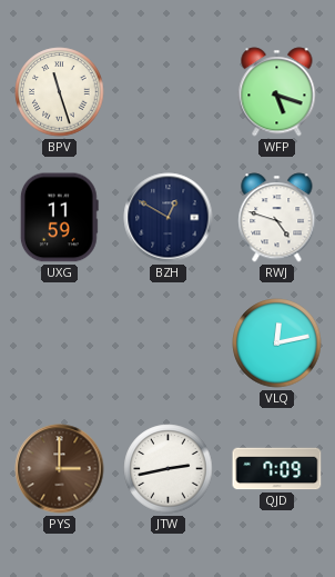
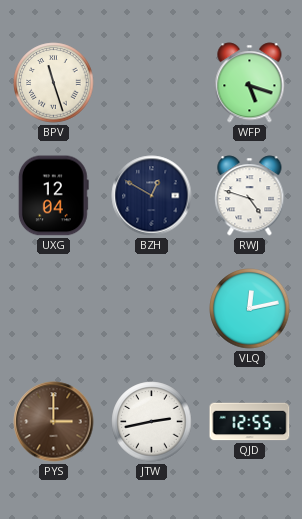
UXG: 11:59 -> 12:04
QJD: 7:09 -> 12:55
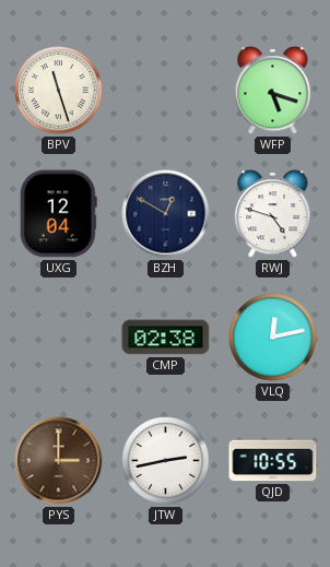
CMP: none -> 02:38
QJD: 12:55 -> 10:55
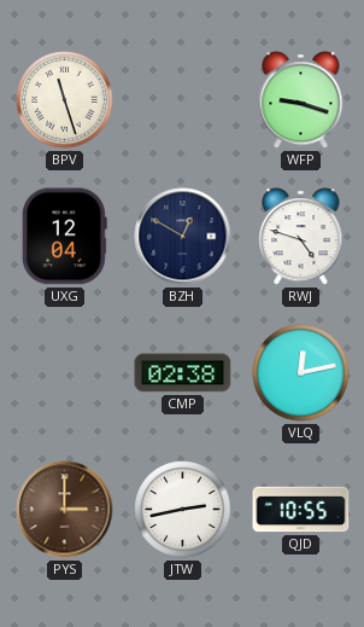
WFP: 5:18 -> 9:18
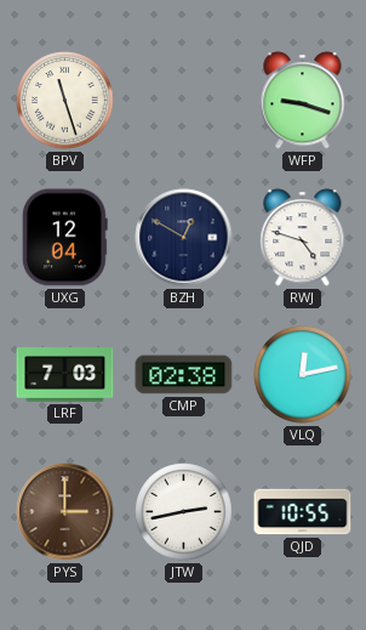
LRF: none -> 7:03
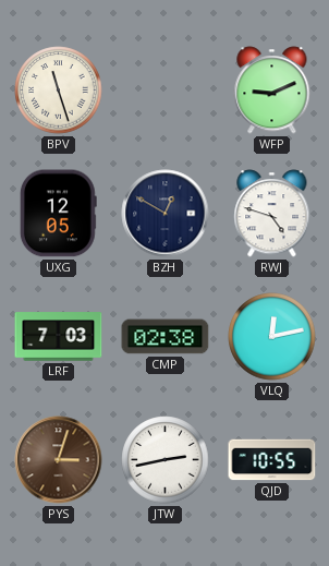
WFP: 9:18 -> 9:11
UXG: 12:04 -> 12:05
PYS: 3:00 -> 3:03
